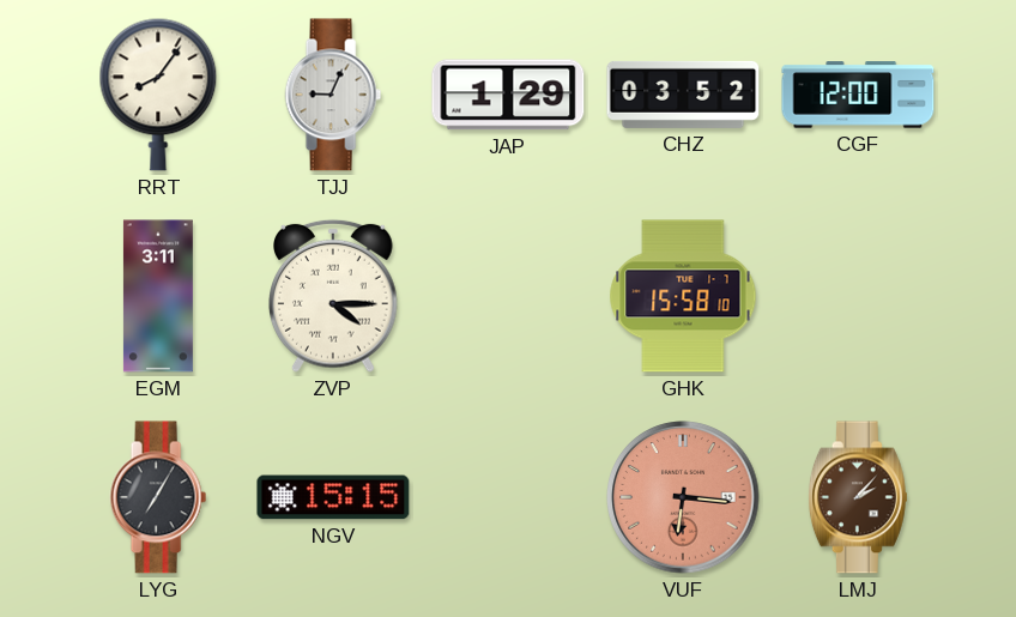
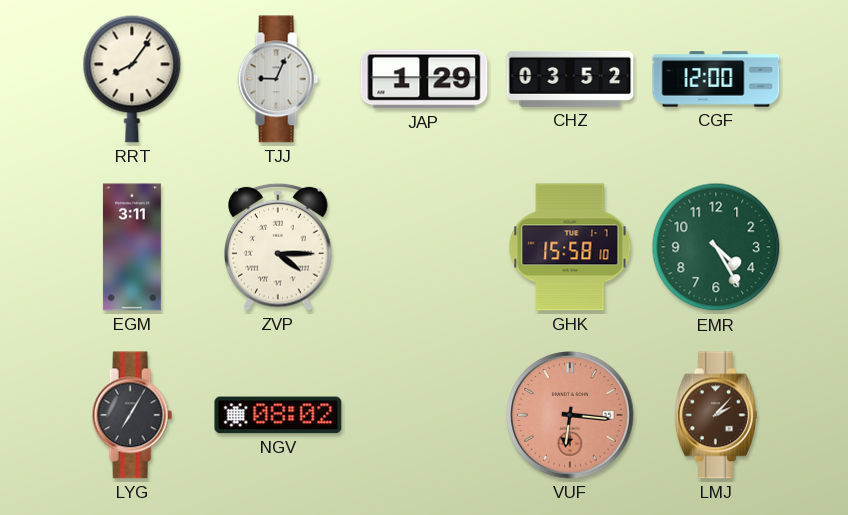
EMR: none -> 4:25
NGV: 15:15 -> 08:02
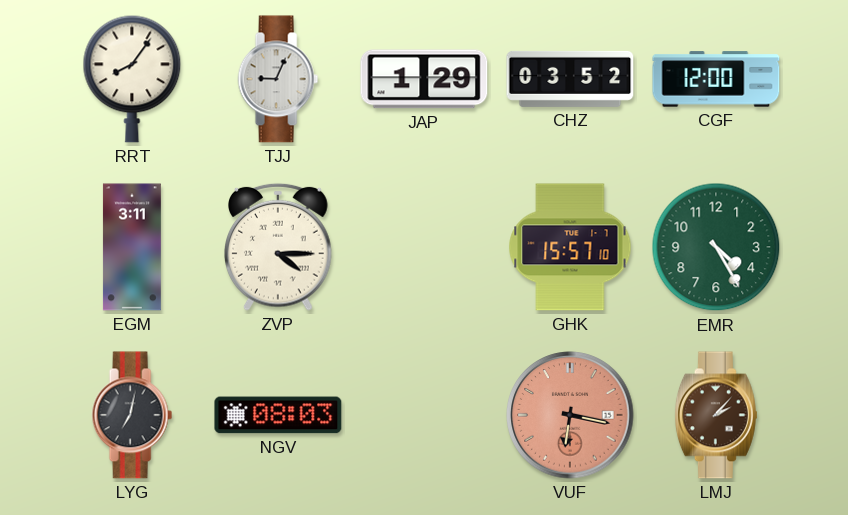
GHK: 15:58 -> 15:57
LYG: 7:05 -> 7:02
NGV: 08:02 -> 08:03
VUF: 6:16 -> 6:17
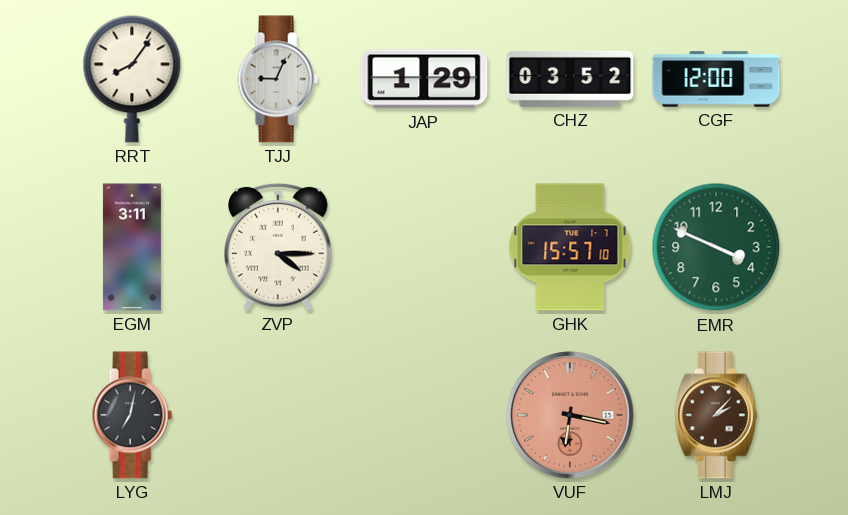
EMR: 4:25 -> 3:49
NGV: 08:03 -> none
